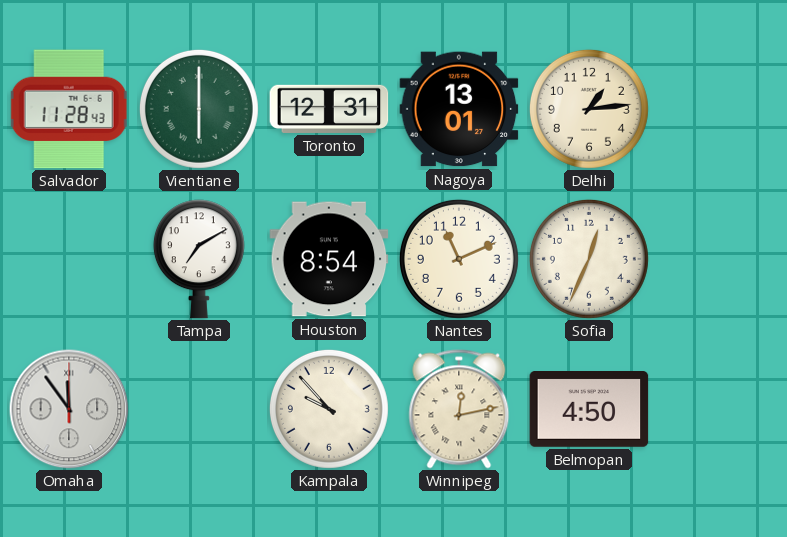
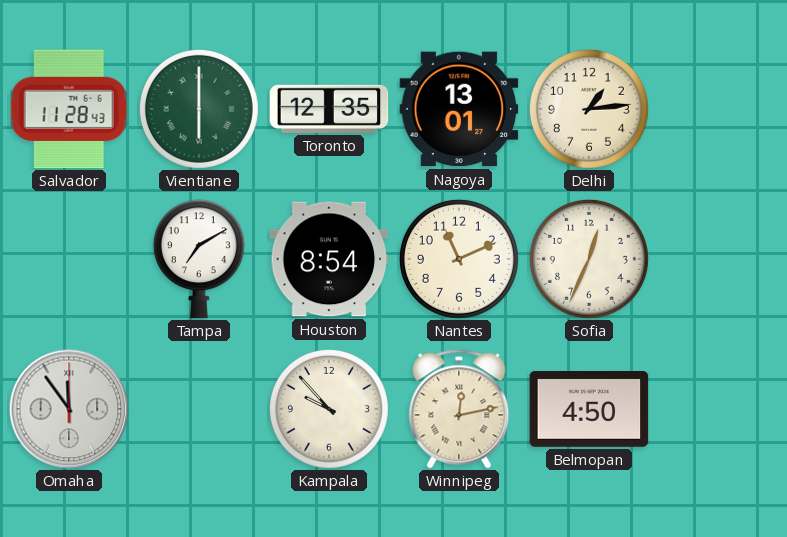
Toronto: 12:31 -> 12:35
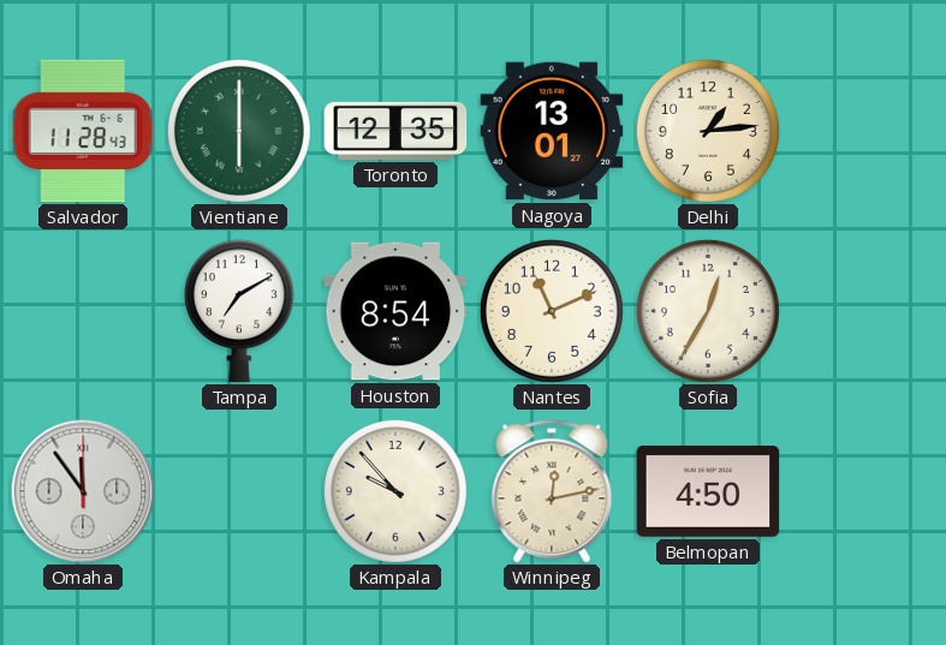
Sofia: 12:34 -> 12:35
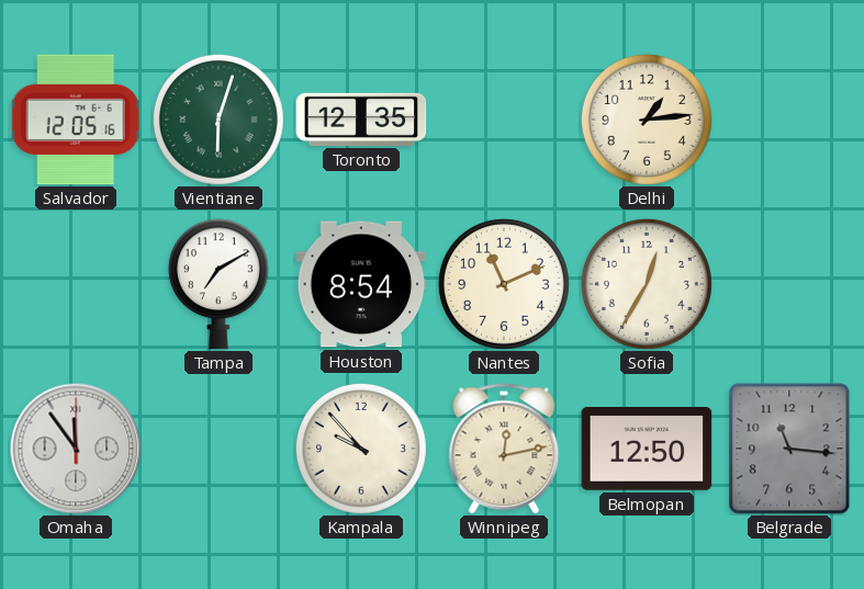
Salvador: 11:28 -> 12:05
Vientiane: 6:00 -> 6:03
Nagoya: 13:01 -> none
Belmopan: 4:50 -> 12:50
Belgrade: none -> 11:16
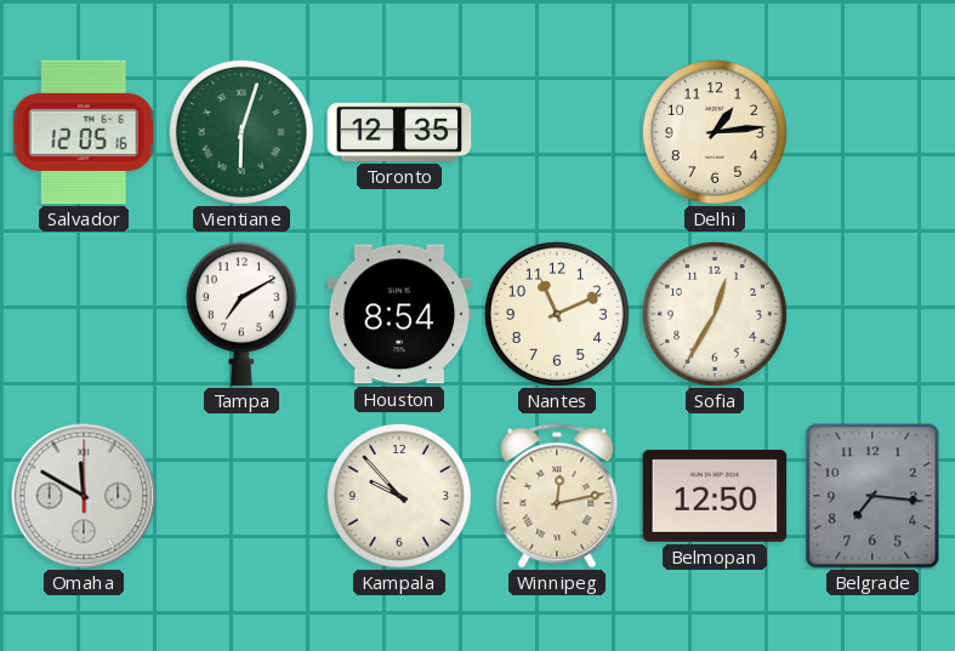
Omaha: 11:54 -> 11:50
Belgrade: 11:16 -> 7:16
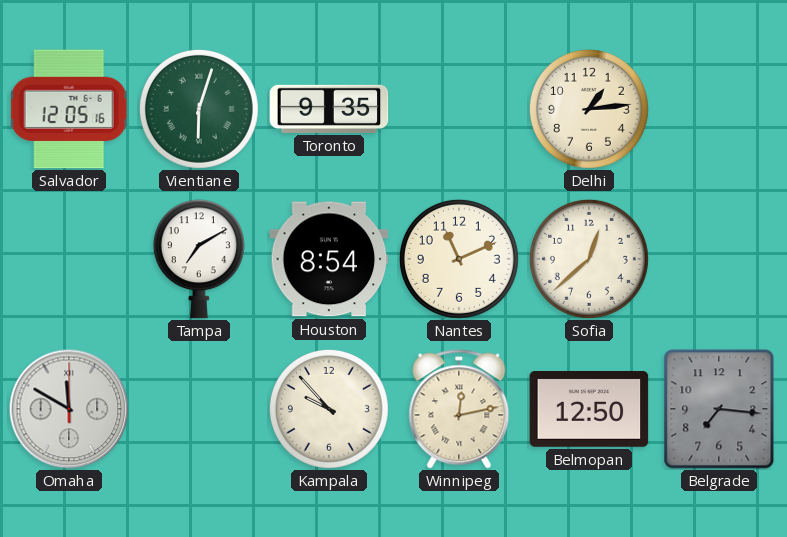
Toronto: 12:35 -> 9:35
Sofia: 12:35 -> 12:38
